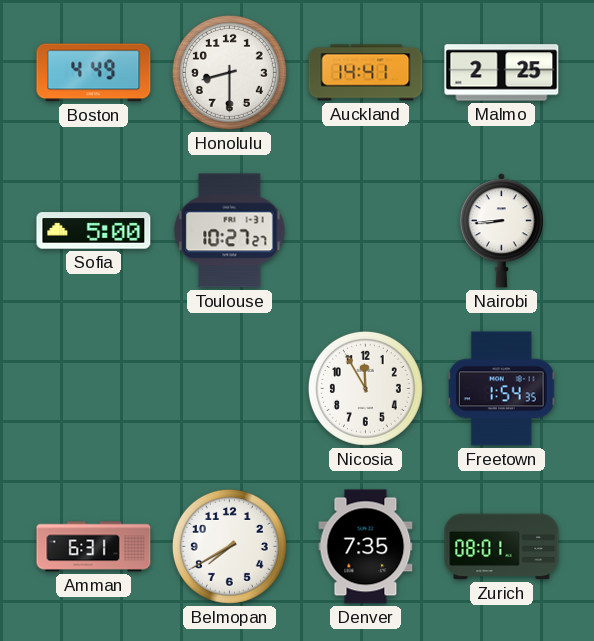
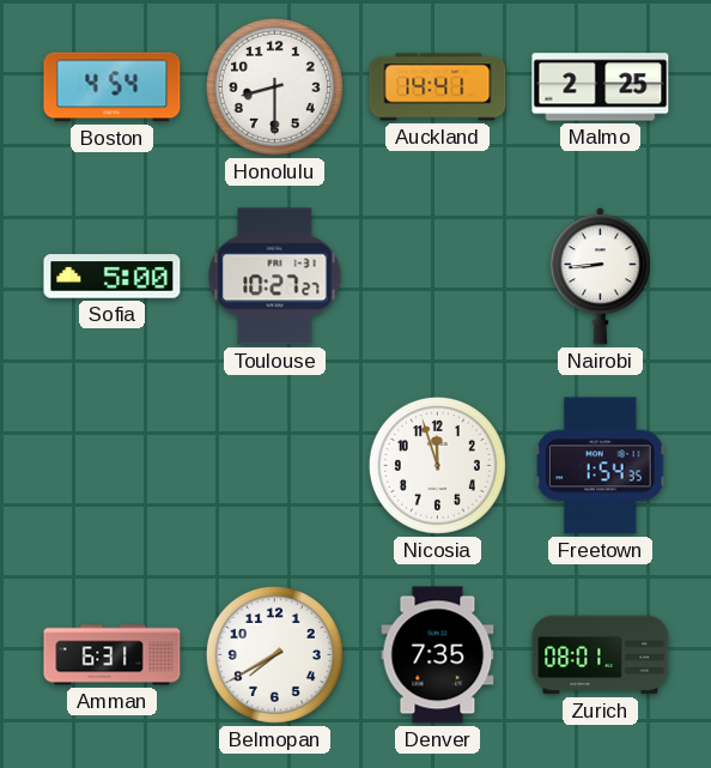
Boston: 4:49 -> 4:54
Nicosia: 11:55 -> 11:57
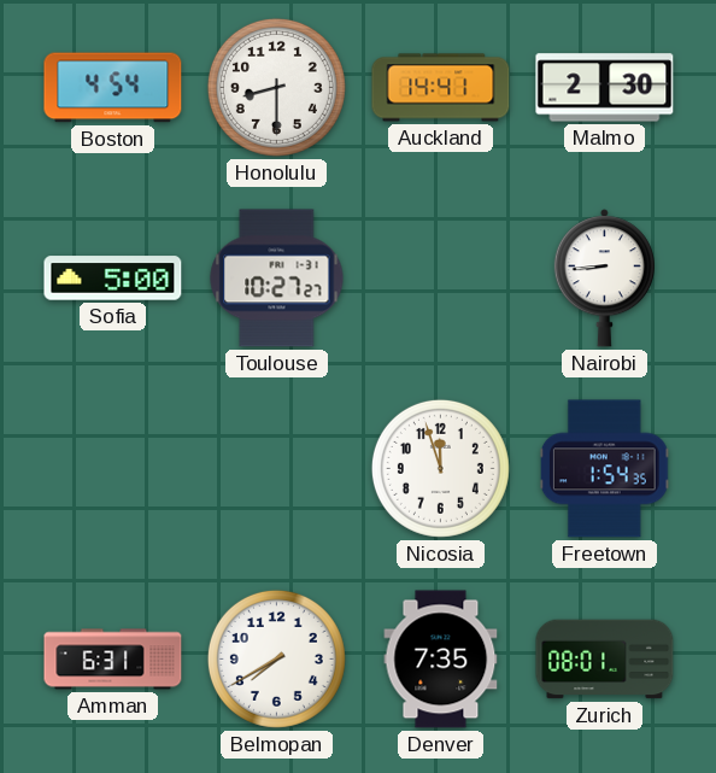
Malmo: 2:25 -> 2:30
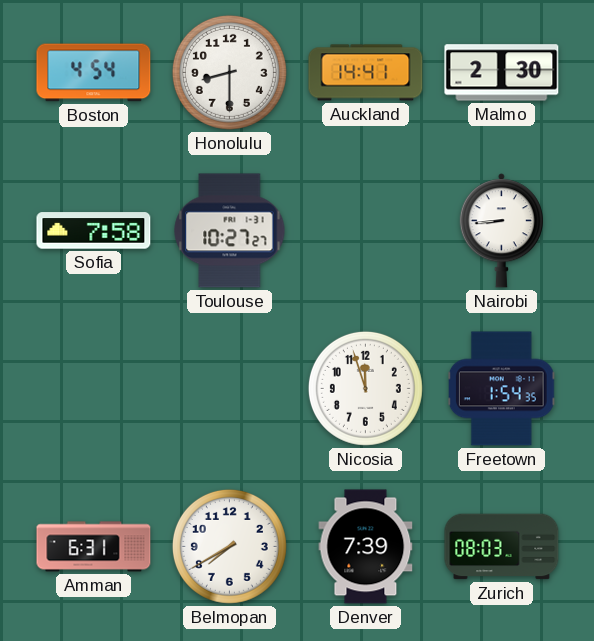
Sofia: 5:00 -> 7:58
Denver: 7:35 -> 7:39
Zurich: 08:01 -> 08:03
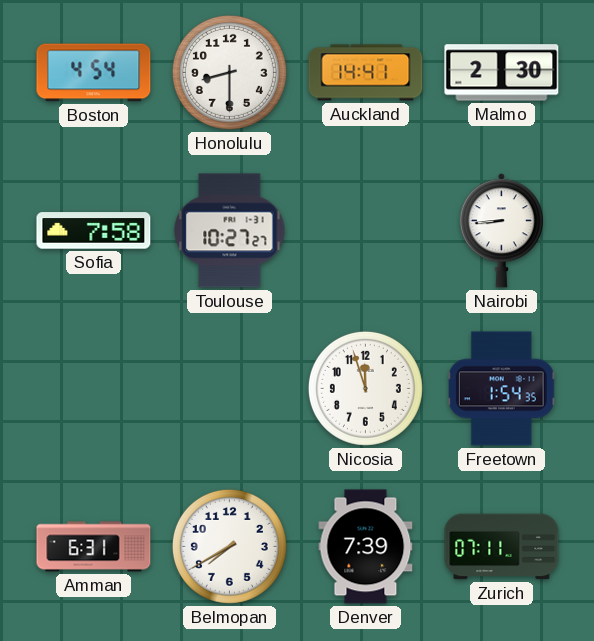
Zurich: 08:03 -> 07:11
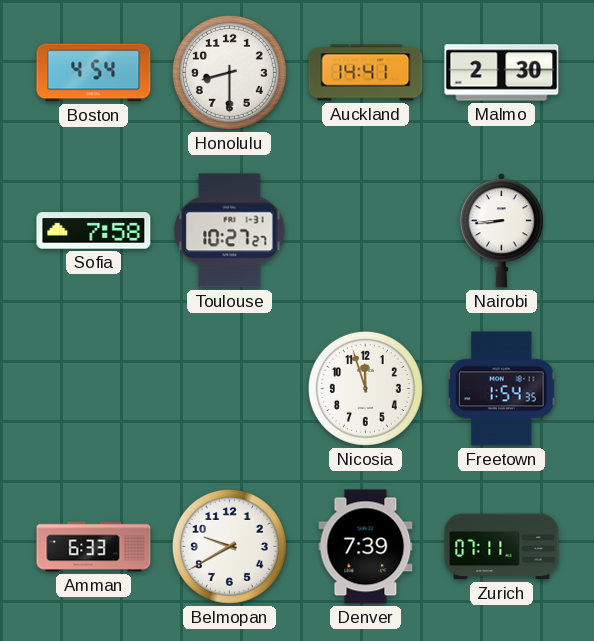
Amman: 6:31 -> 6:33
Belmopan: 7:40 -> 9:40
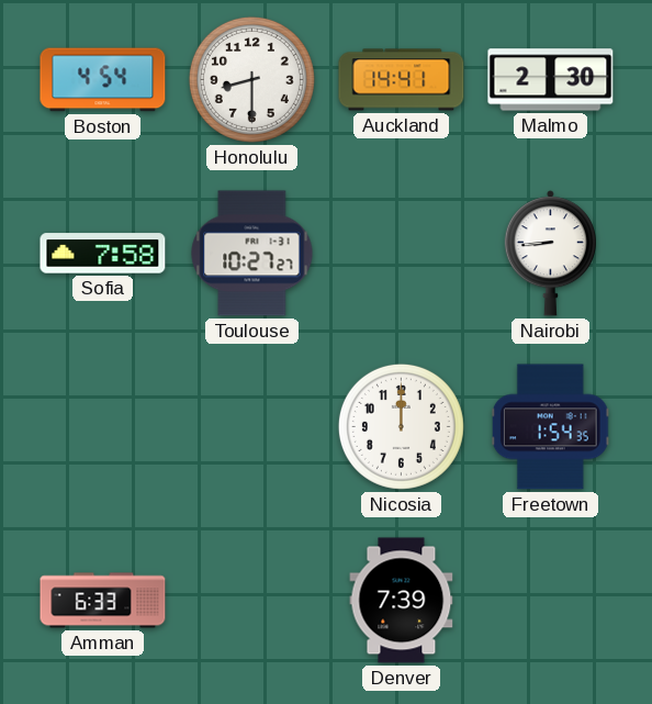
Nicosia: 11:57 -> 12:00
Belmopan: 9:40 -> none
Zurich: 07:11 -> none
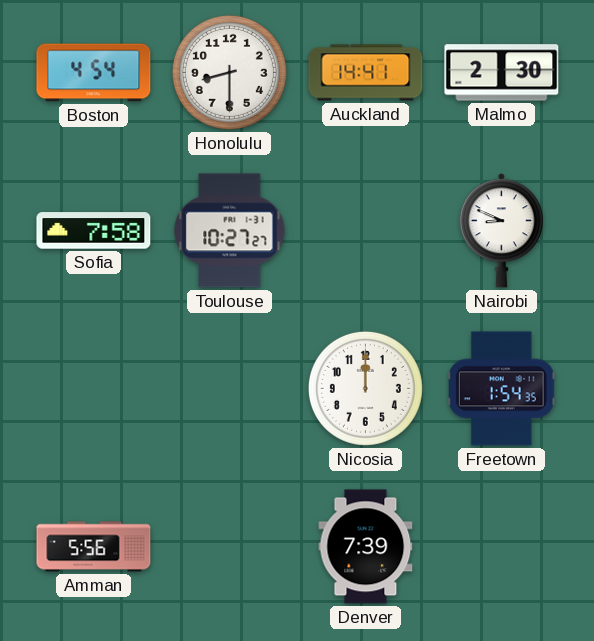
Nairobi: 8:44 -> 8:49
Amman: 6:33 -> 5:56
